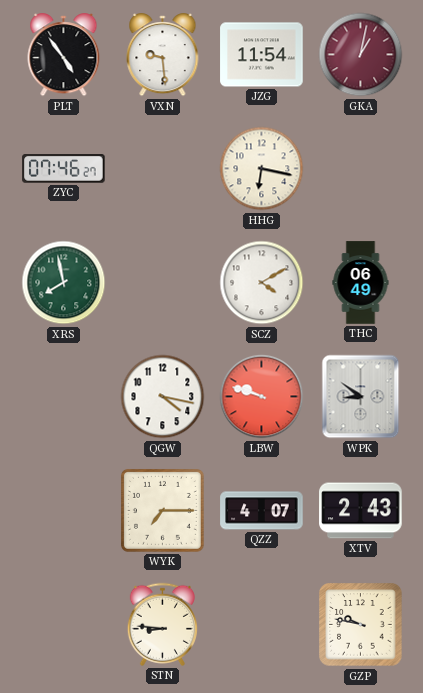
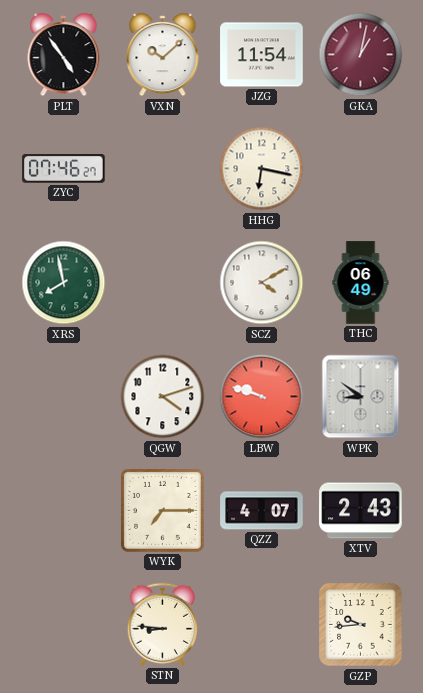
VXN: 9:29 -> 10:08
QGW: 4:17 -> 4:12
GZP: 9:47 -> 9:44
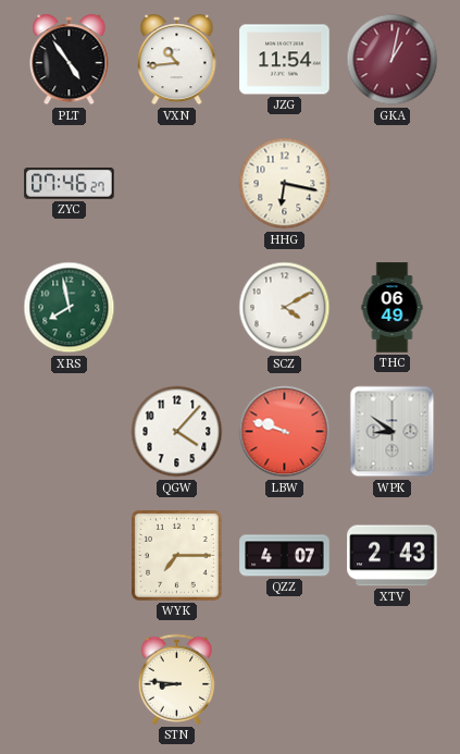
VXN: 10:08 -> 10:44
QGW: 4:12 -> 4:07
GZP: 9:44 -> none
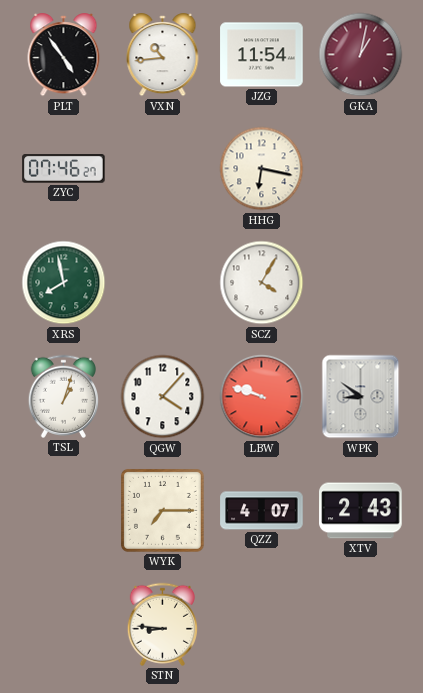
SCZ: 4:10 -> 4:05
THC: 06:49 -> none
TSL: none -> 1:03
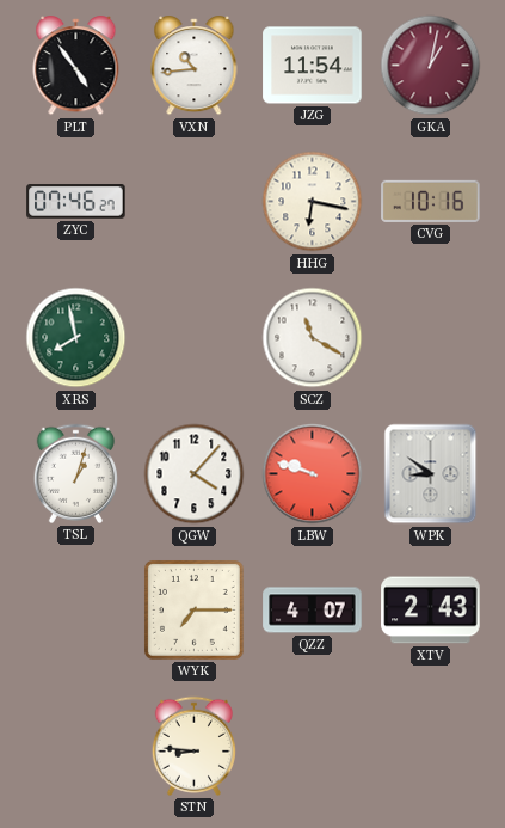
CVG: none -> 10:16
SCZ: 4:05 -> 11:20
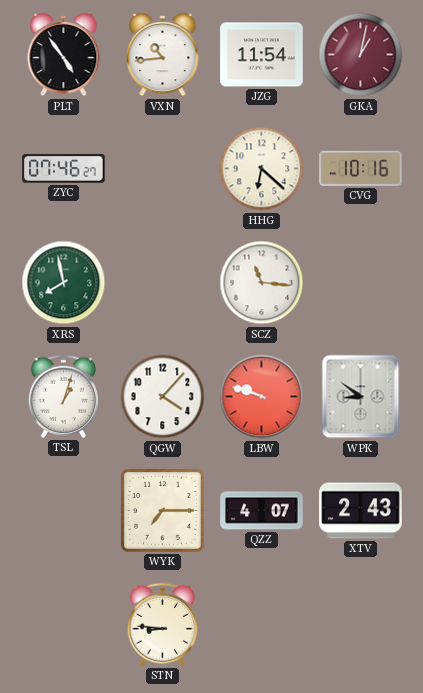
HHG: 6:17 -> 6:22
SCZ: 11:20 -> 11:16
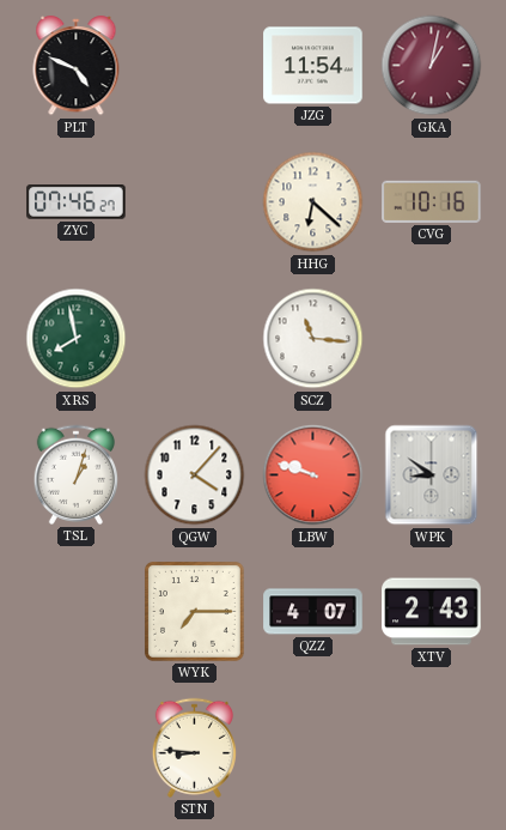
PLT: 4:54 -> 4:49
VXN: 10:44 -> none
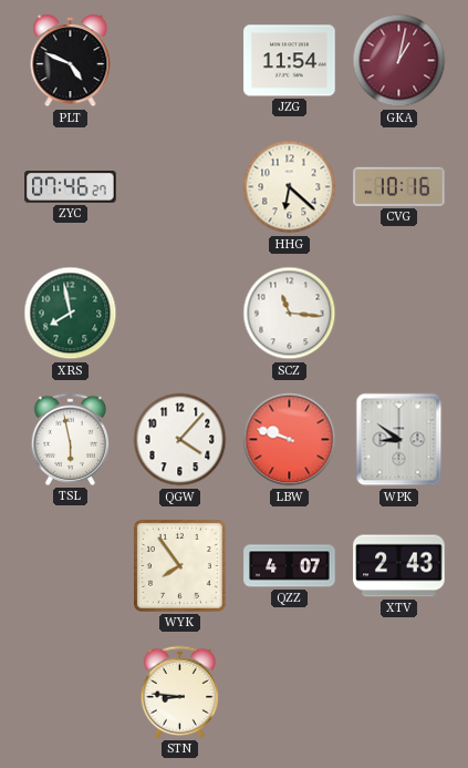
TSL: 1:03 -> 5:58
WYK: 7:15 -> 7:54
